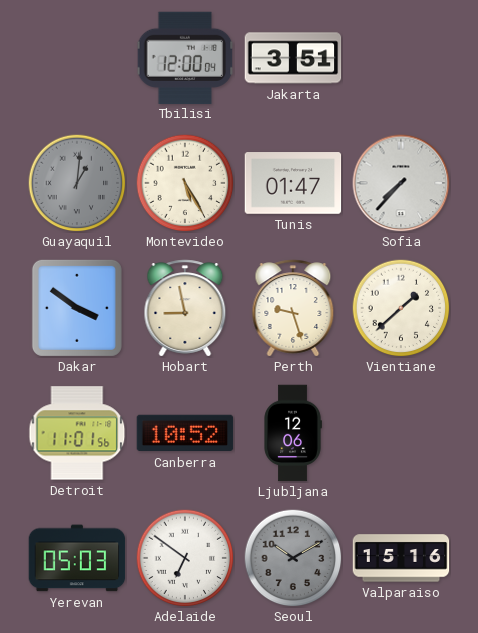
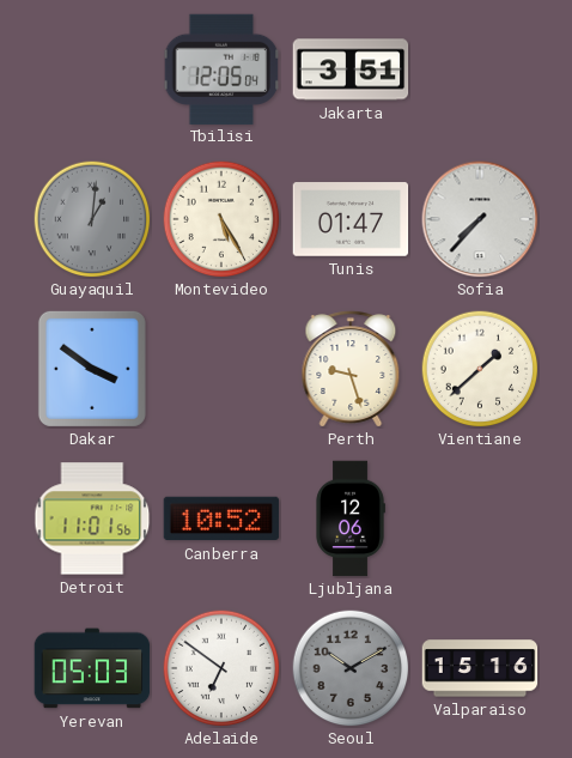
Tbilisi: 12:00 -> 12:05
Hobart: 8:58 -> none
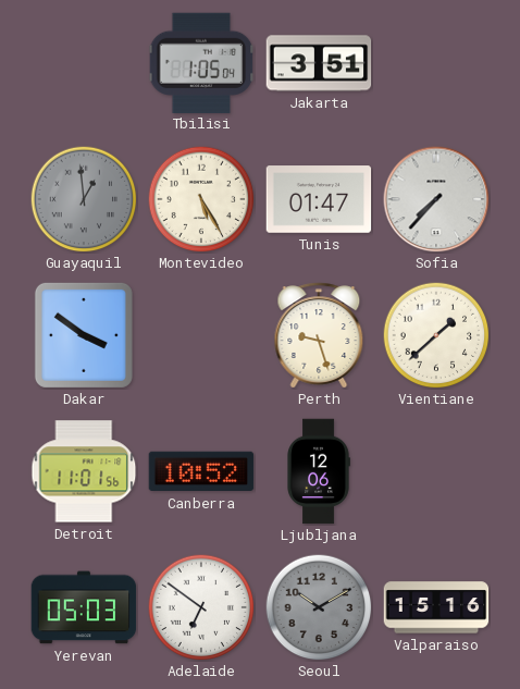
Tbilisi: 12:05 -> 1:05
Guayaquil: 1:01 -> 12:59
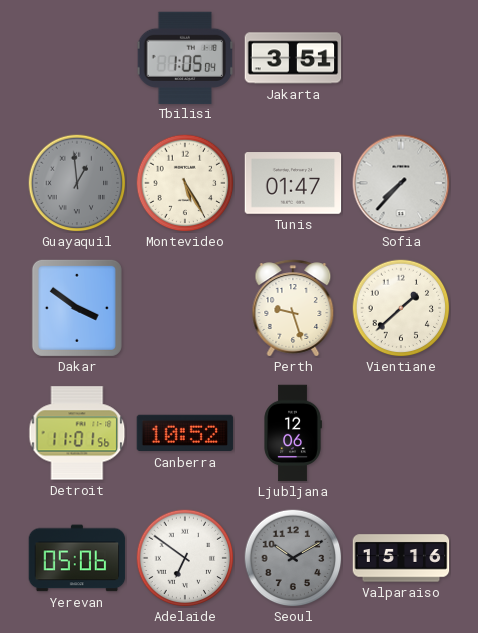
Yerevan: 05:03 -> 05:06
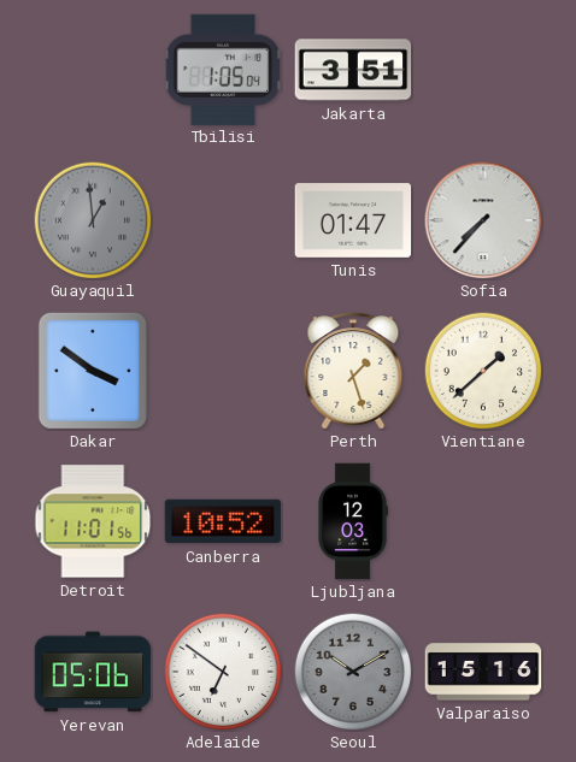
Montevideo: 5:25 -> none
Perth: 9:27 -> 1:27
Ljubljana: 12:06 -> 12:03
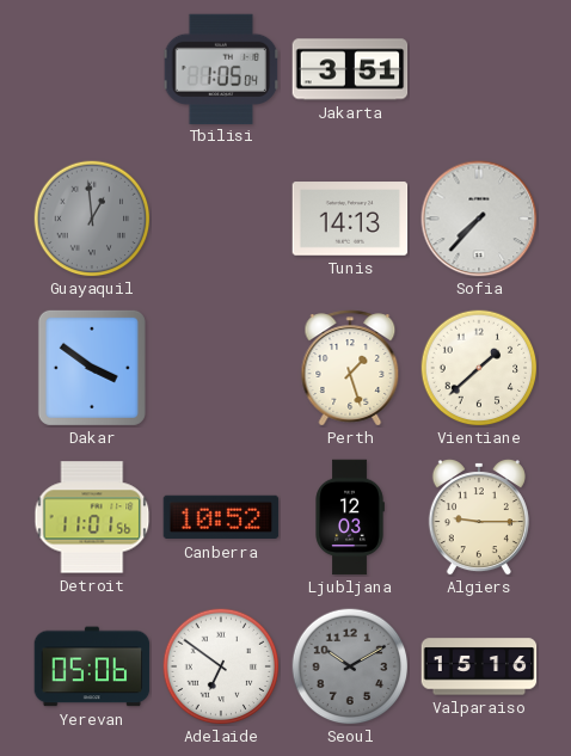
Tunis: 01:47 -> 14:13
Algiers: none -> 9:15
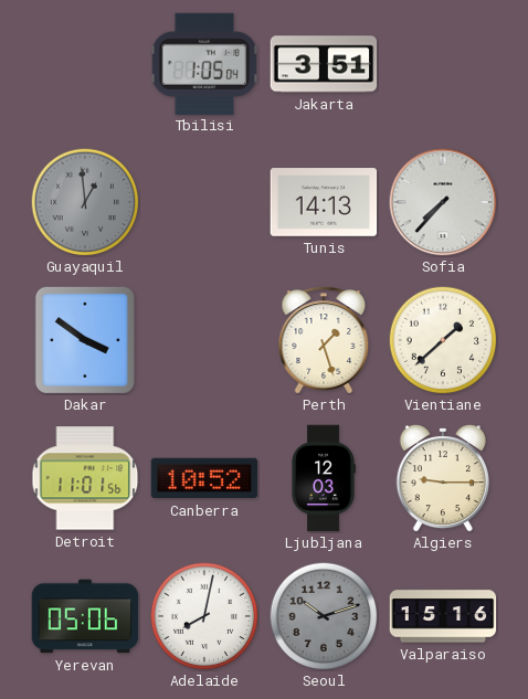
Adelaide: 6:51 -> 8:02
Seoul: 10:10 -> 10:12
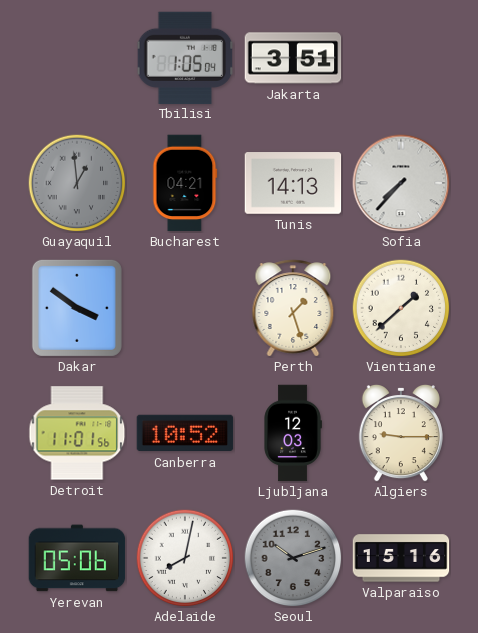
Bucharest: none -> 04:21
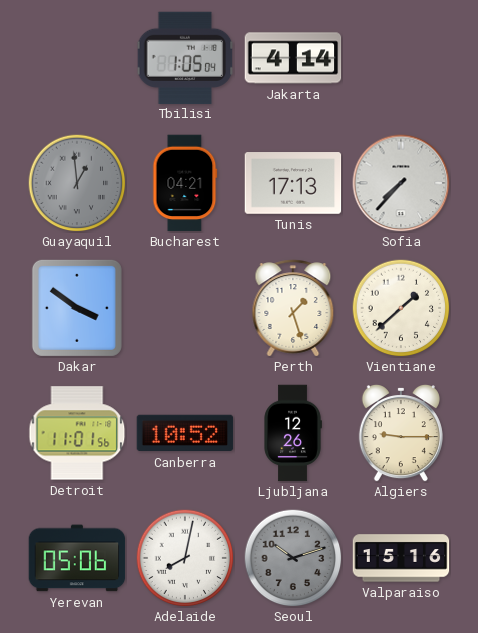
Jakarta: 3:51 -> 4:14
Tunis: 14:13 -> 17:13
Ljubljana: 12:03 -> 12:26
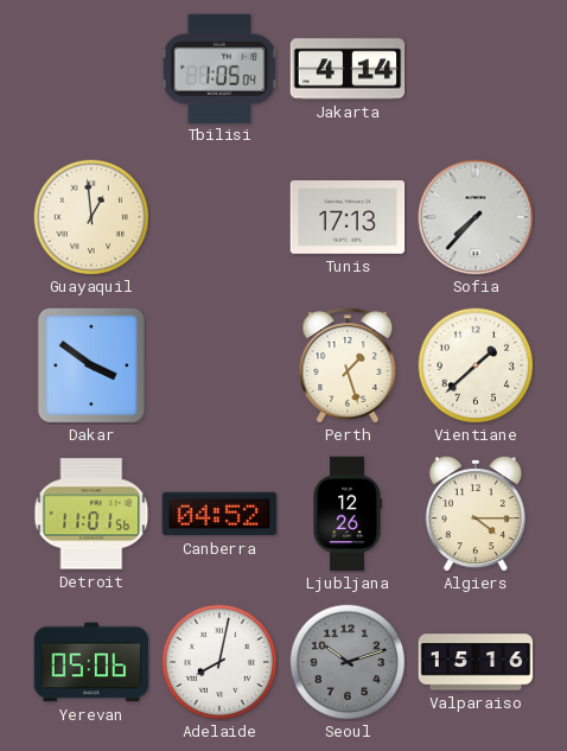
Guayaquil dial: grey -> cream
Bucharest: 04:21 -> none
Canberra: 10:52 -> 04:52
Algiers: 9:15 -> 4:15
